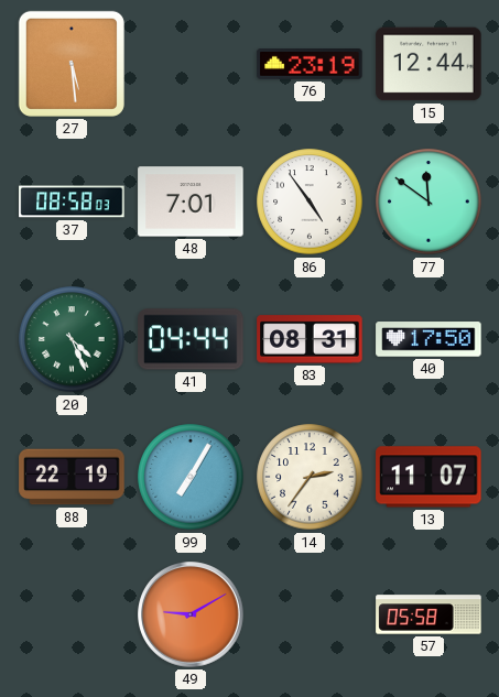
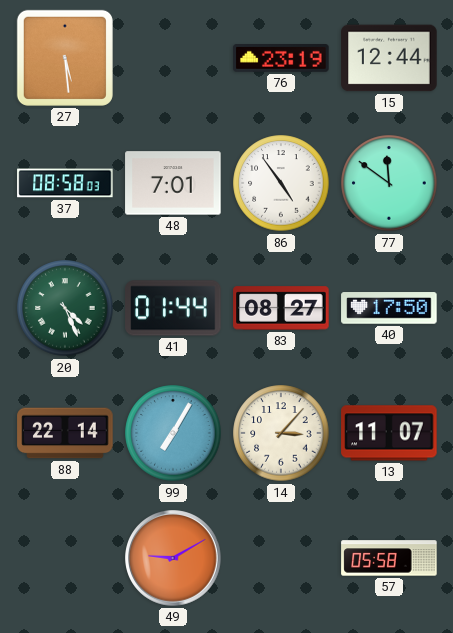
41: 04:44 -> 01:44
83: 08:31 -> 08:27
88: 22:19 -> 22:14
14: 2:36 -> 3:07
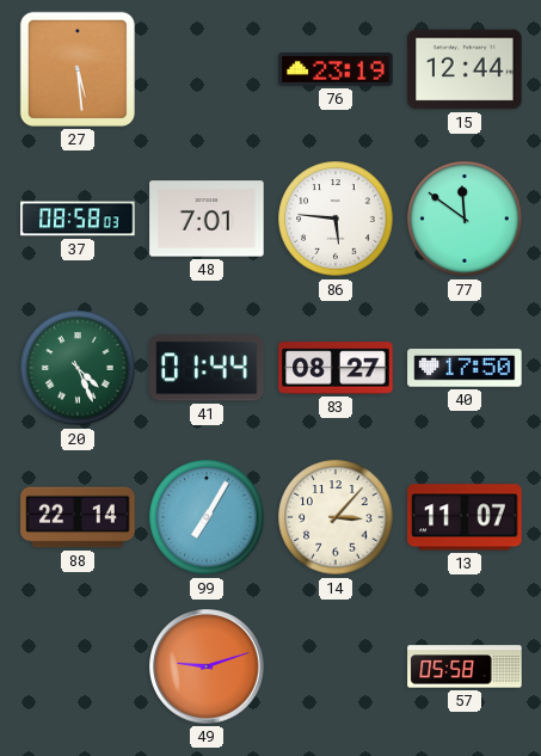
86: 4:54 -> 5:46
49: 9:10 -> 9:12
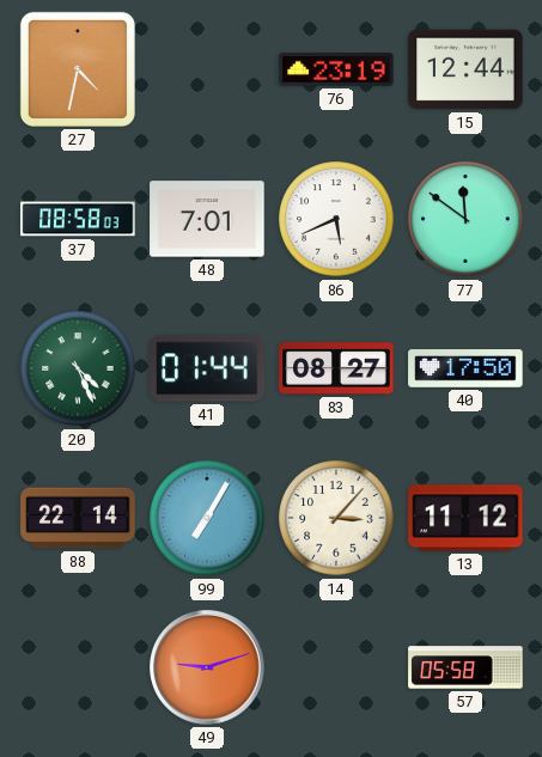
27: 5:29 -> 4:32
86: 5:46 -> 5:41
13: 11:07 -> 11:12
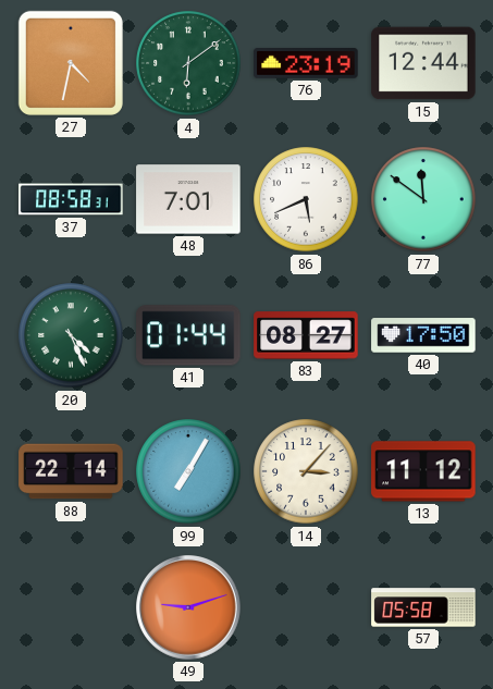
4: none -> 6:09
37: 08:58:03 -> 08:58:31
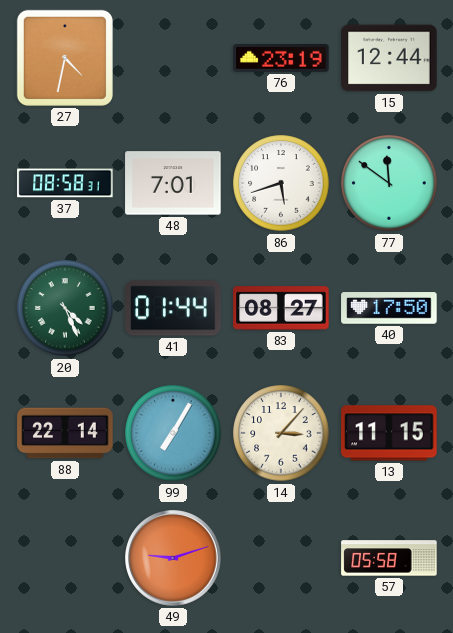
4: 6:09 -> none
86: 5:41 -> 5:42
13: 11:12 -> 11:15
